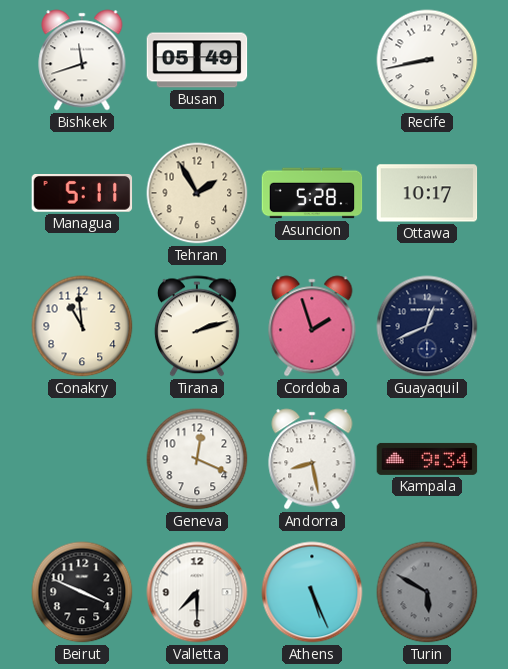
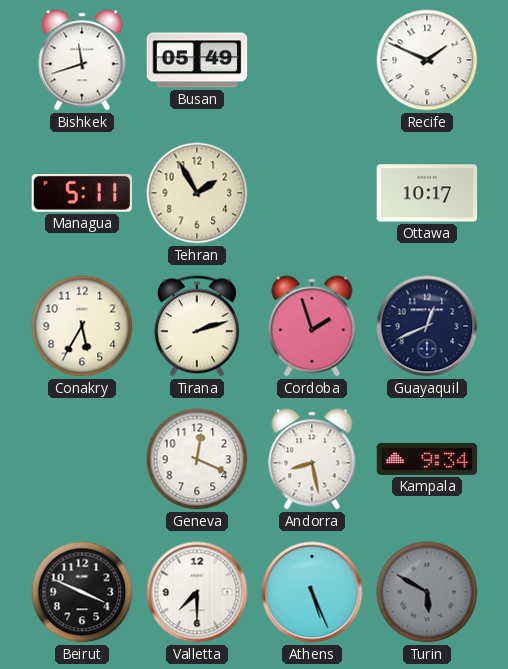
Recife: 8:43 -> 1:49
Asuncion: 5:28 -> none
Conakry: 10:59 -> 5:35
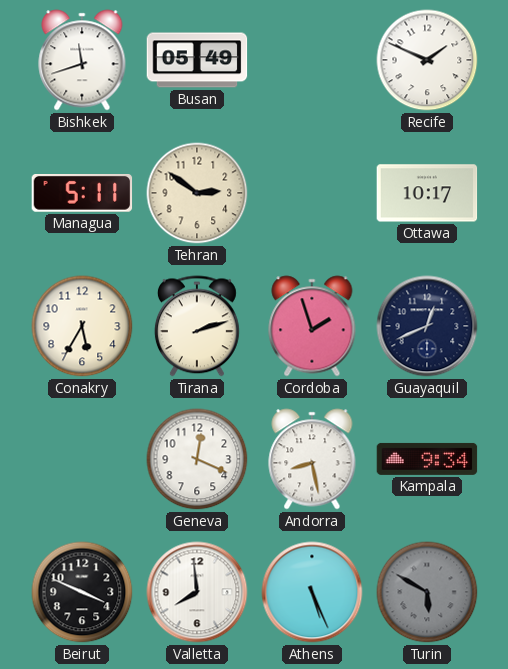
Tehran: 1:55 -> 2:51
Valletta: 7:30 -> 7:59
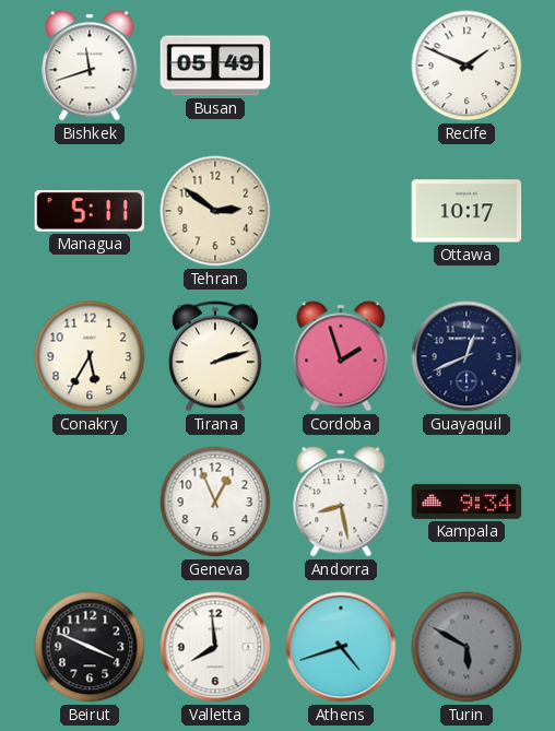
Geneva: 12:19 -> 12:56
Athens: 5:26 -> 4:42
